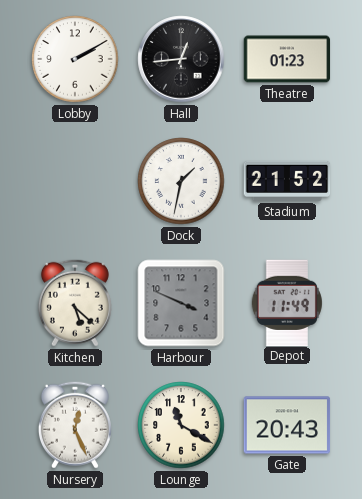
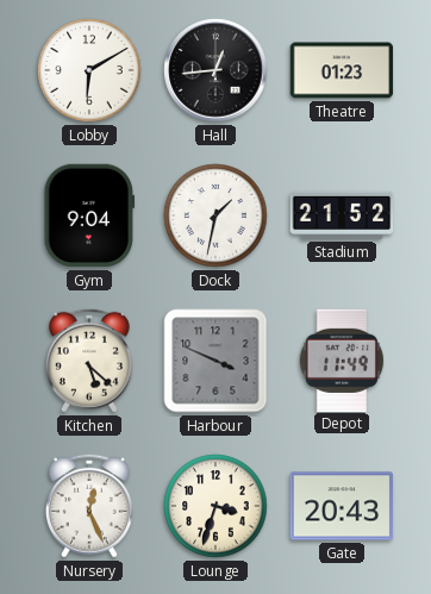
Lobby: 2:10 -> 6:10
Gym: none -> 9:04
Lounge: 11:20 -> 3:33
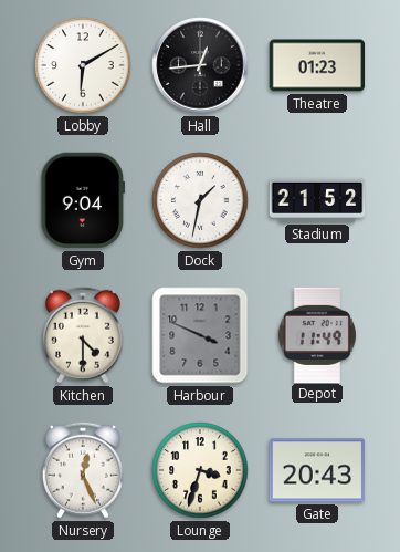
Kitchen: 5:22 -> 4:30
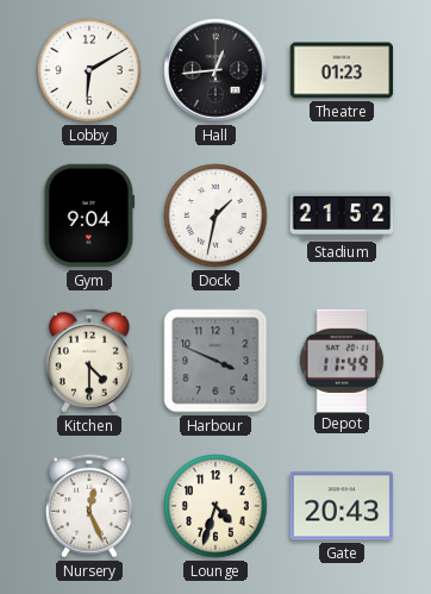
Lounge: 3:33 -> 4:33
